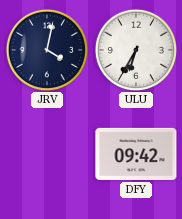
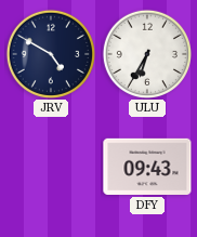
JRV: 4:02 -> 4:50
DFY: 09:42 -> 09:43
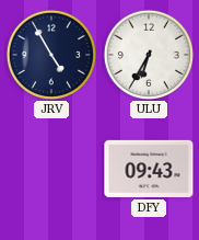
JRV: 4:50 -> 4:55
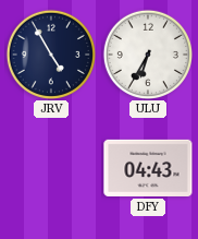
DFY: 09:43 -> 04:43
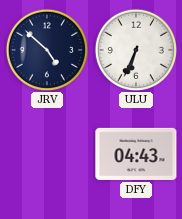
JRV: 4:55 -> 4:52
ULU: 6:35 -> 6:34
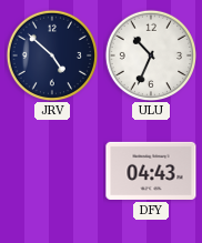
ULU: 6:34 -> 10:34
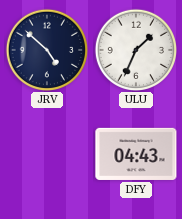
ULU: 10:34 -> 1:34
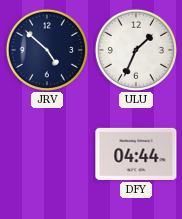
DFY: 04:43 -> 04:44
